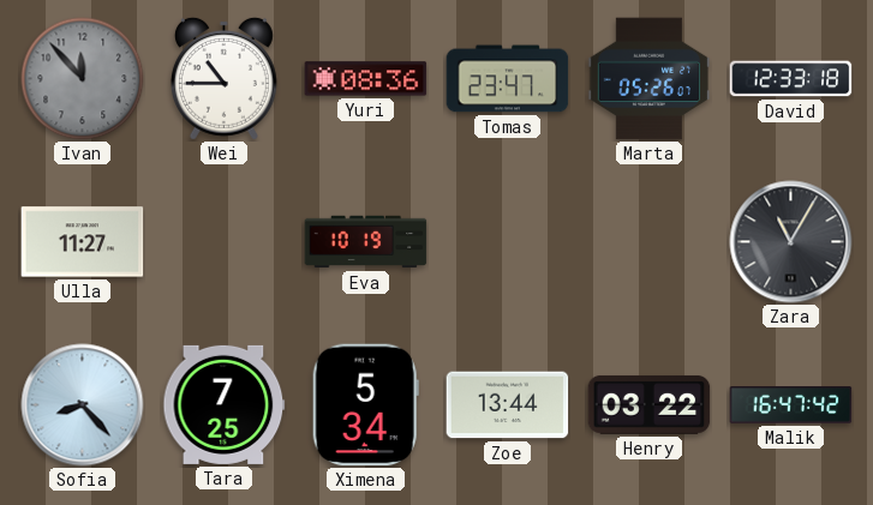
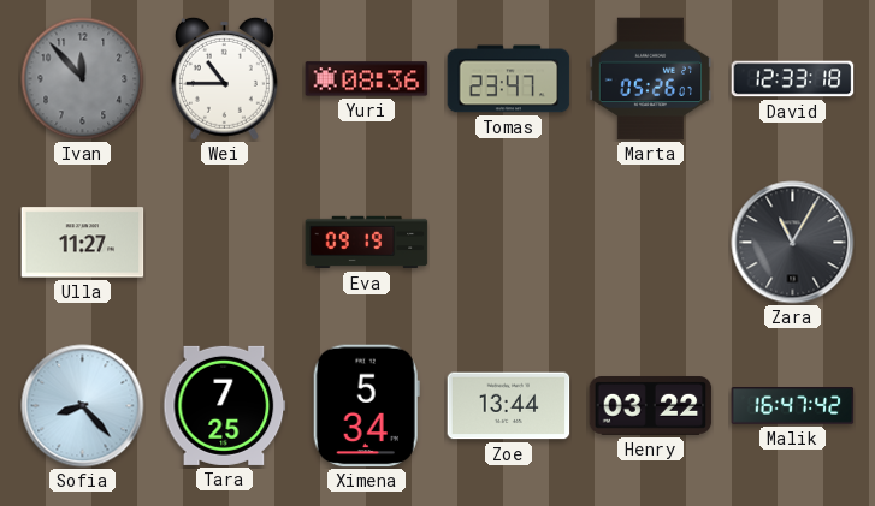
Eva: 10:19 -> 09:19
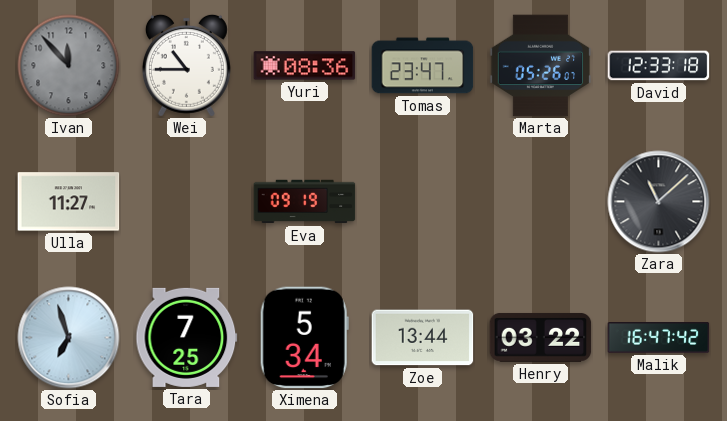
Zara: 11:05 -> 11:08
Sofia: 8:23 -> 6:57
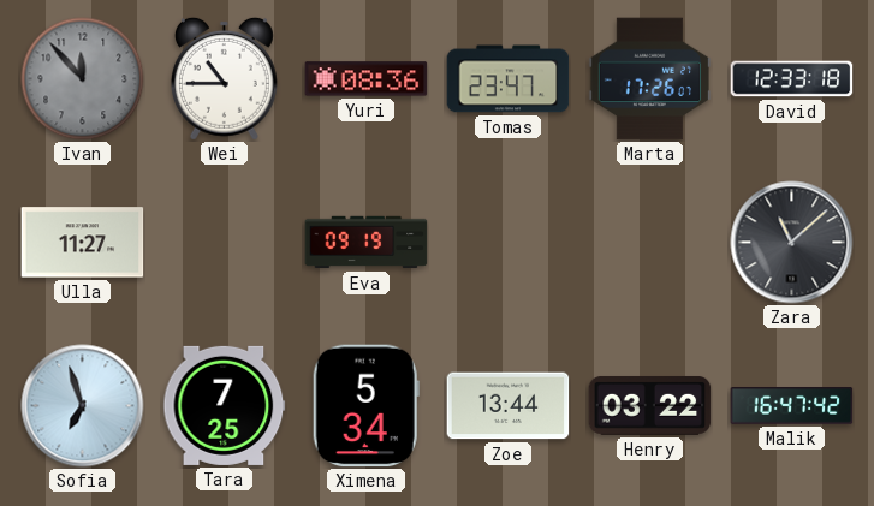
Marta: 05:26 -> 17:26
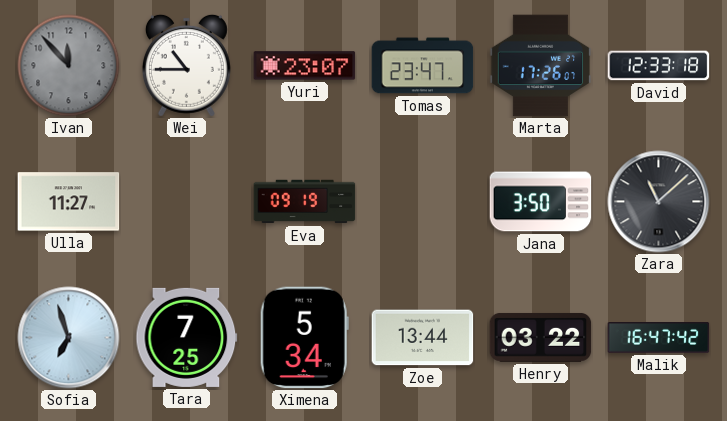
Yuri: 08:36 -> 23:07
Jana: none -> 3:50
